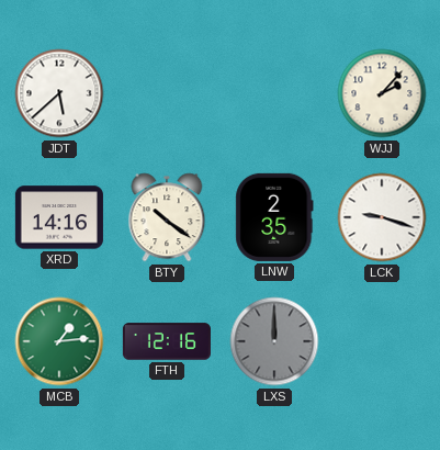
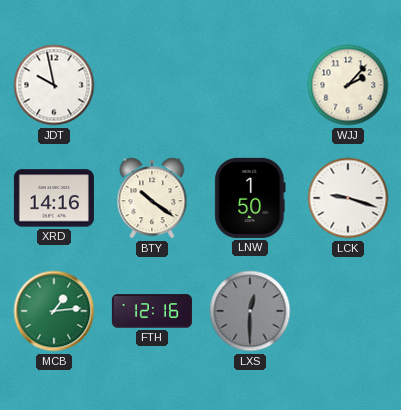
JDT: 5:38 -> 9:58
LNW: 2:35 -> 1:50
LXS: 12:00 -> 12:30
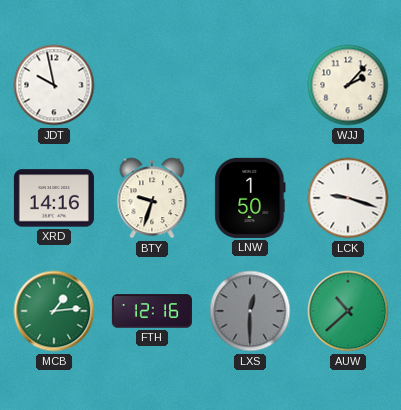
BTY: 10:21 -> 9:33
AUW: none -> 10:38
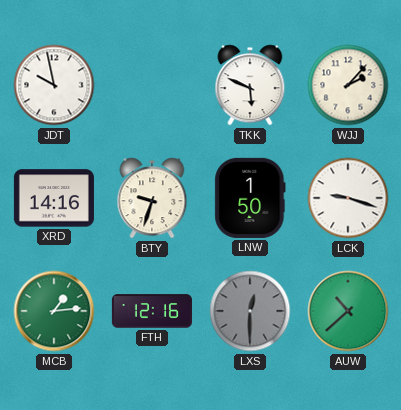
TKK: none -> 5:49
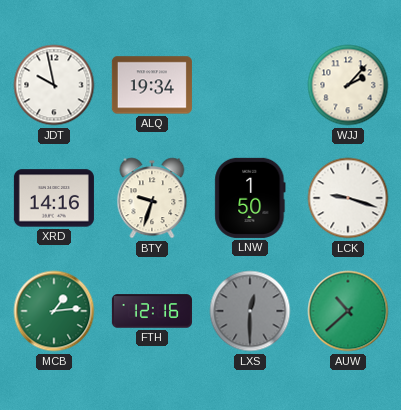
ALQ: none -> 19:34
TKK: 5:49 -> none
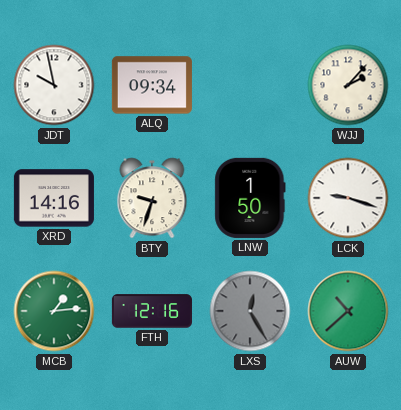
ALQ: 19:34 -> 09:34
LXS: 12:30 -> 12:25
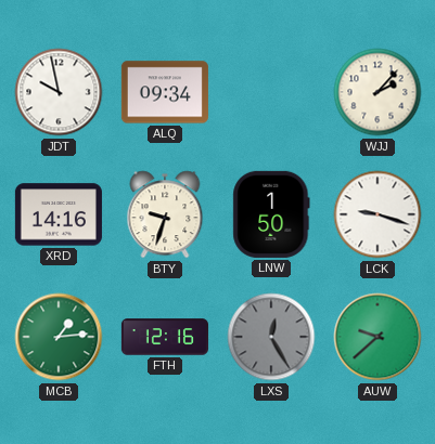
AUW: 10:38 -> 9:38
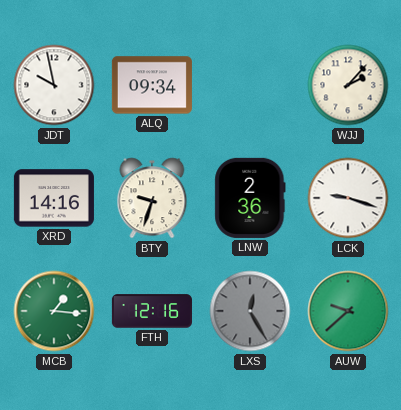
LNW: 1:50 -> 2:36
MCB: 1:14 -> 1:16
